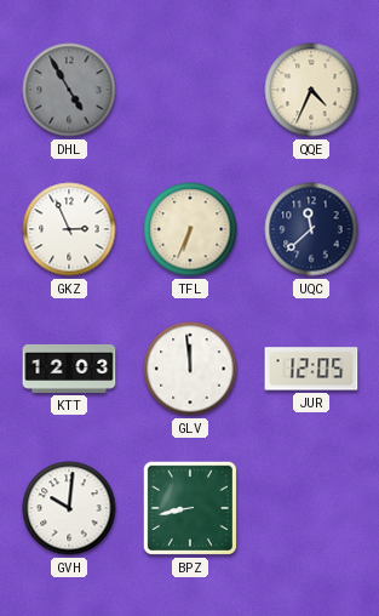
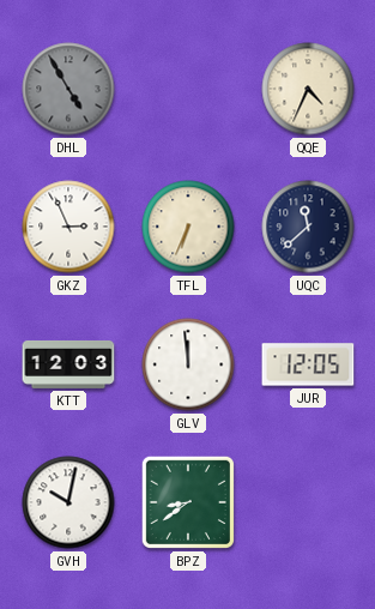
GVH: 10:01 -> 10:02
BPZ: 8:43 -> 8:39
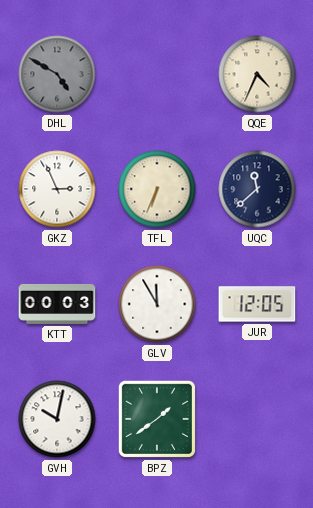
DHL: 4:55 -> 4:50
KTT: 12:03 -> 00:03
GLV: 11:59 -> 11:55
BPZ: 8:39 -> 1:39
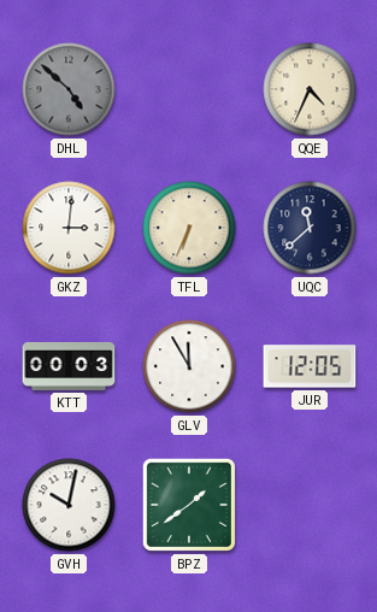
DHL: 4:50 -> 4:52
GKZ: 2:56 -> 3:01
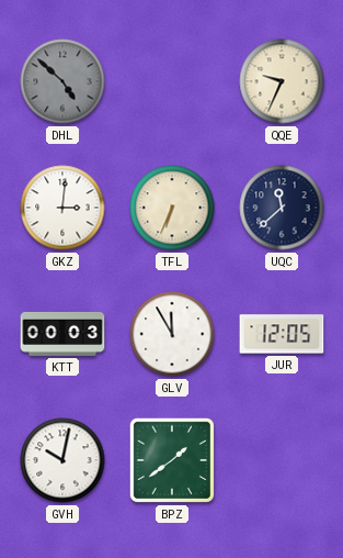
QQE: 4:34 -> 9:34
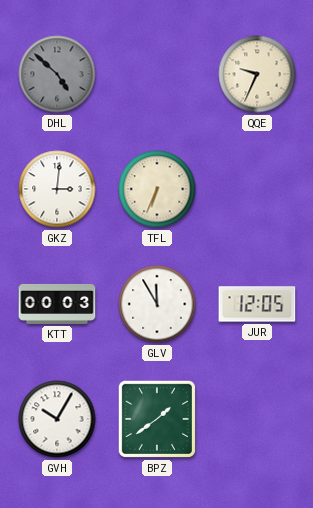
UQC: 11:38 -> none
GVH: 10:02 -> 10:05
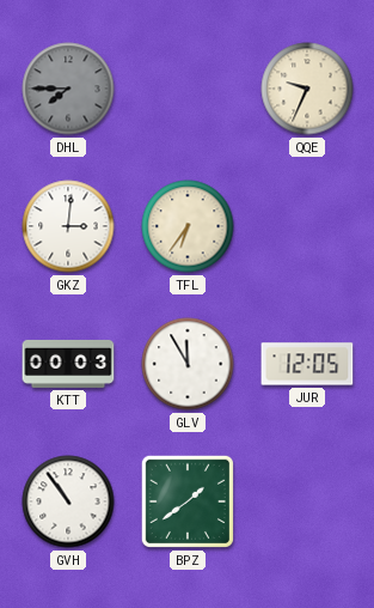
DHL: 4:52 -> 7:45
TFL: 6:34 -> 6:36
GVH: 10:05 -> 10:54
